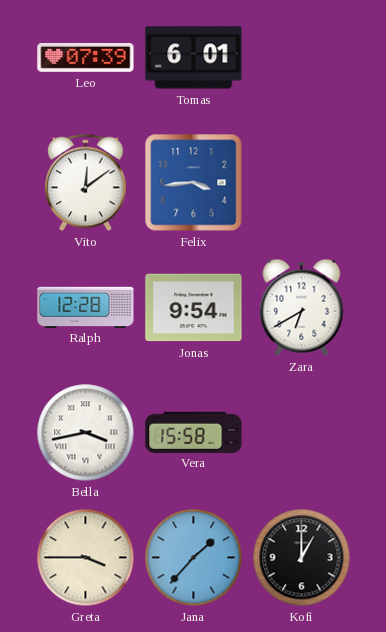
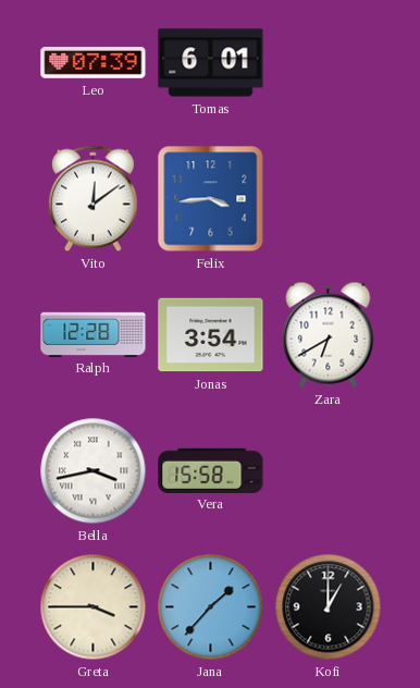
Jonas: 9:54 -> 3:54
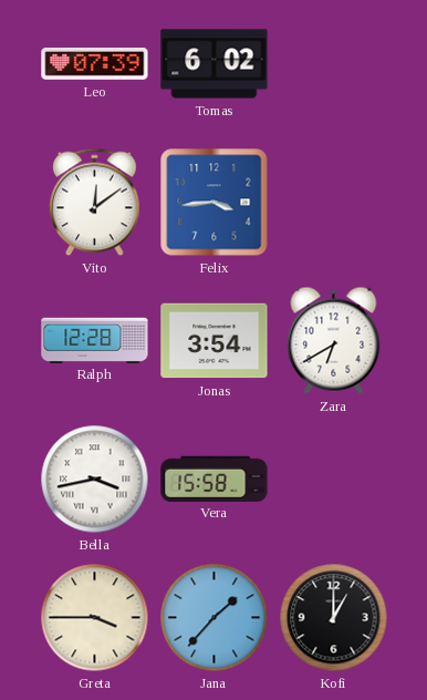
Tomas: 6:01 -> 6:02
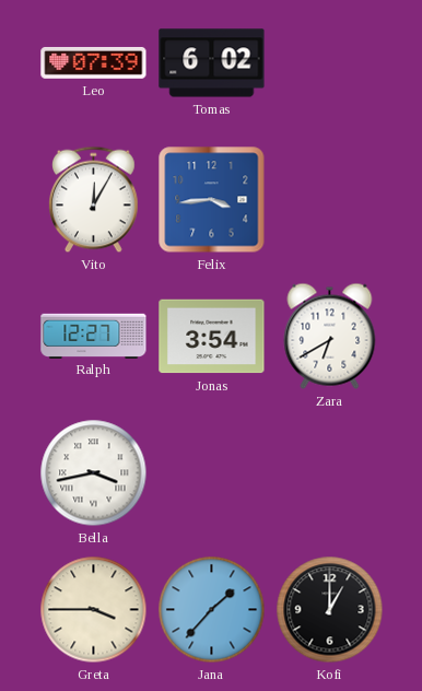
Vito: 12:09 -> 12:05
Ralph: 12:28 -> 12:27
Vera: 15:58 -> none
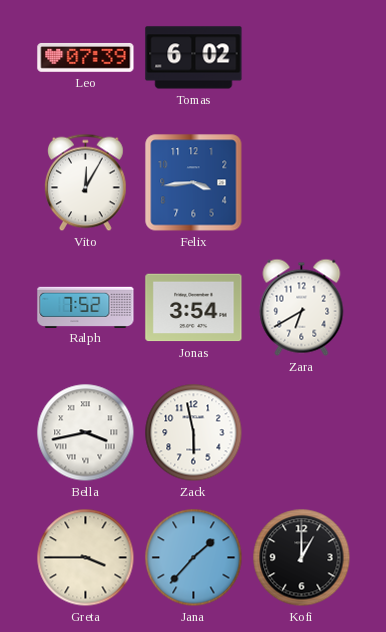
Ralph: 12:27 -> 7:52
Zack: none -> 5:58
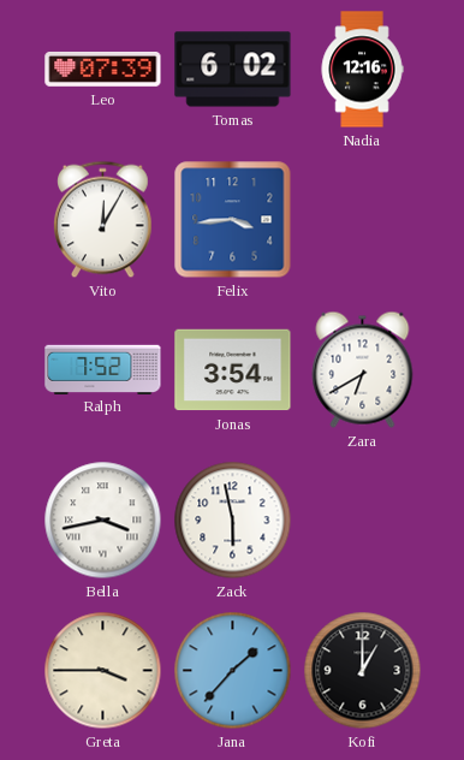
Nadia: none -> 12:16
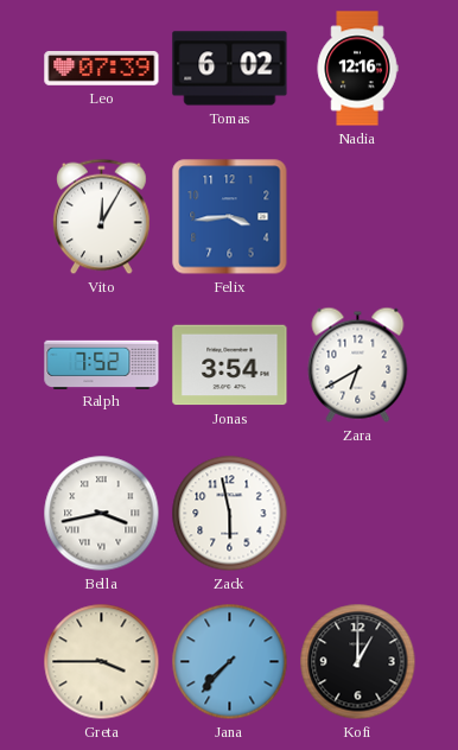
Jana: 1:37 -> 7:37
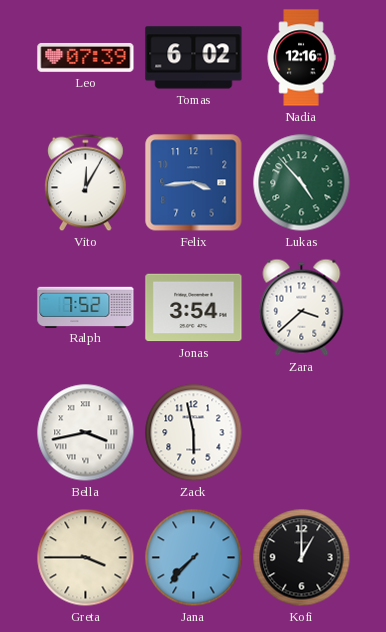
Lukas: none -> 4:53
Zara: 6:40 -> 3:38
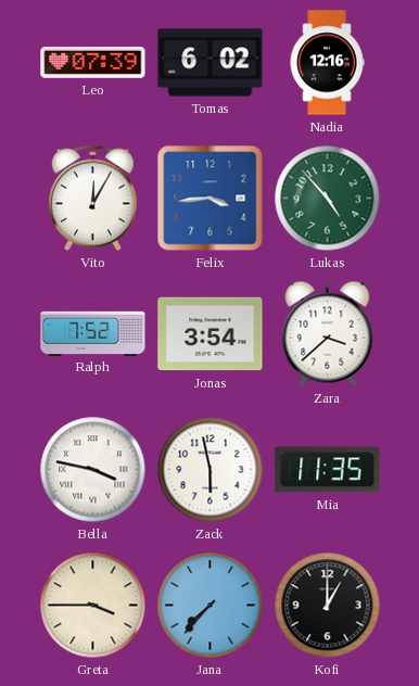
Bella: 3:43 -> 3:47
Mia: none -> 11:35
